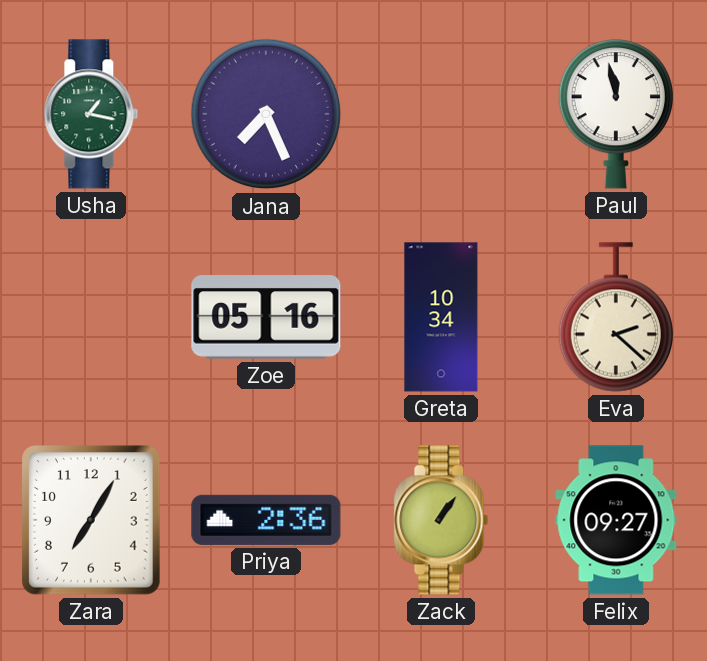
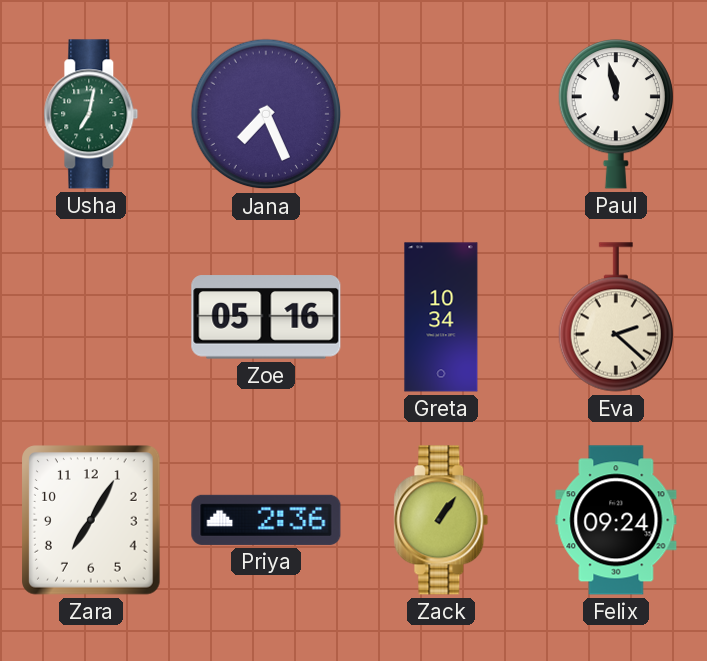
Usha: 1:17 -> 7:02
Felix: 09:27 -> 09:24
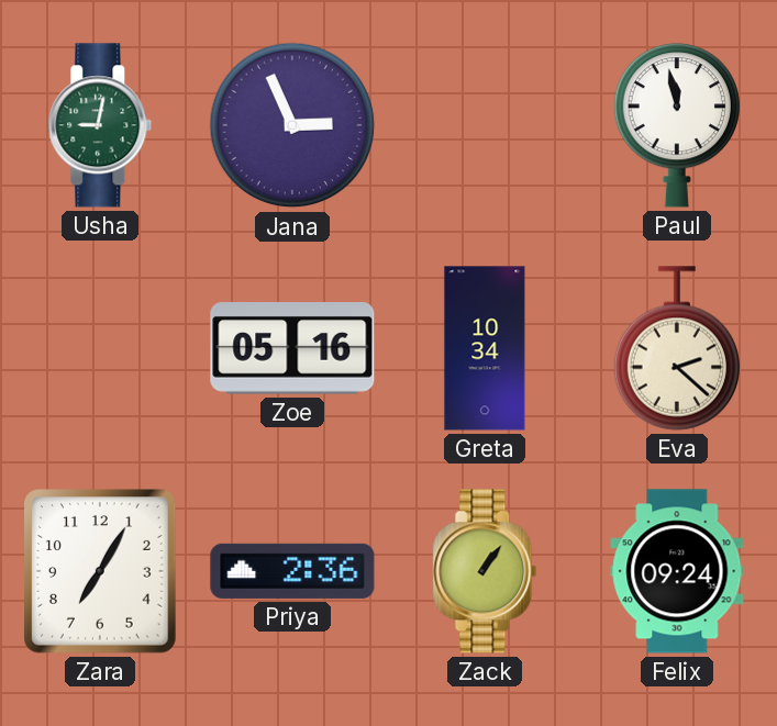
Usha: 7:02 -> 9:02
Jana: 7:26 -> 2:56
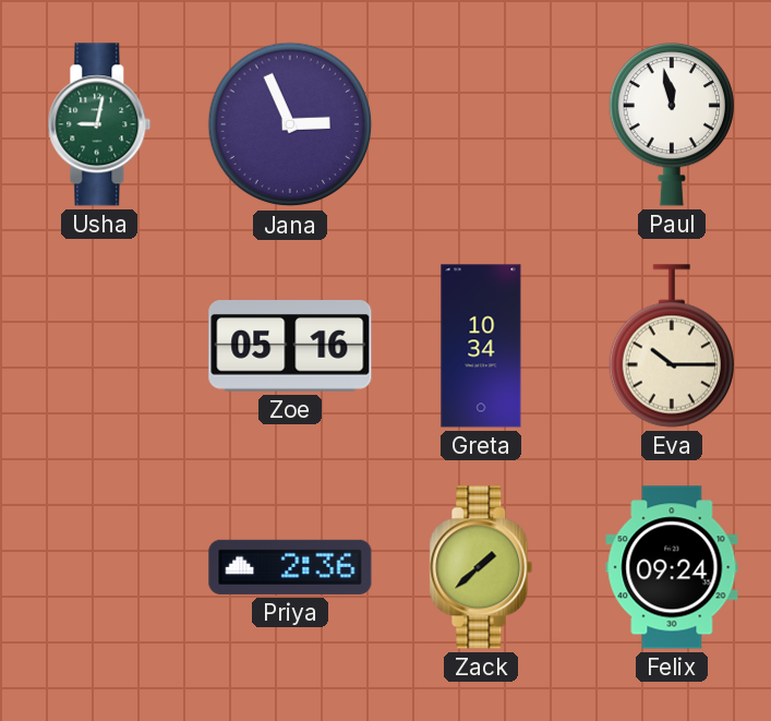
Eva: 2:22 -> 10:15
Zara: 7:05 -> none
Zack: 1:06 -> 1:38
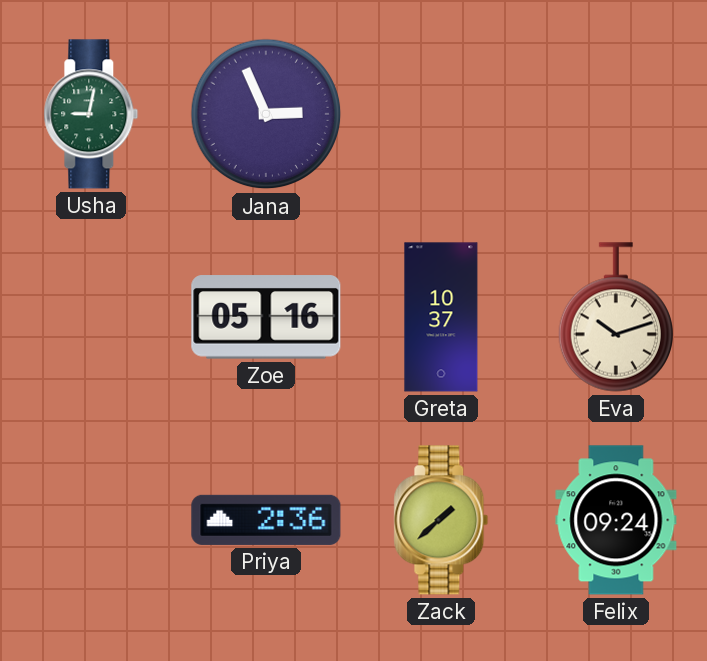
Paul: 11:58 -> none
Greta: 10:34 -> 10:37
Eva: 10:15 -> 10:12
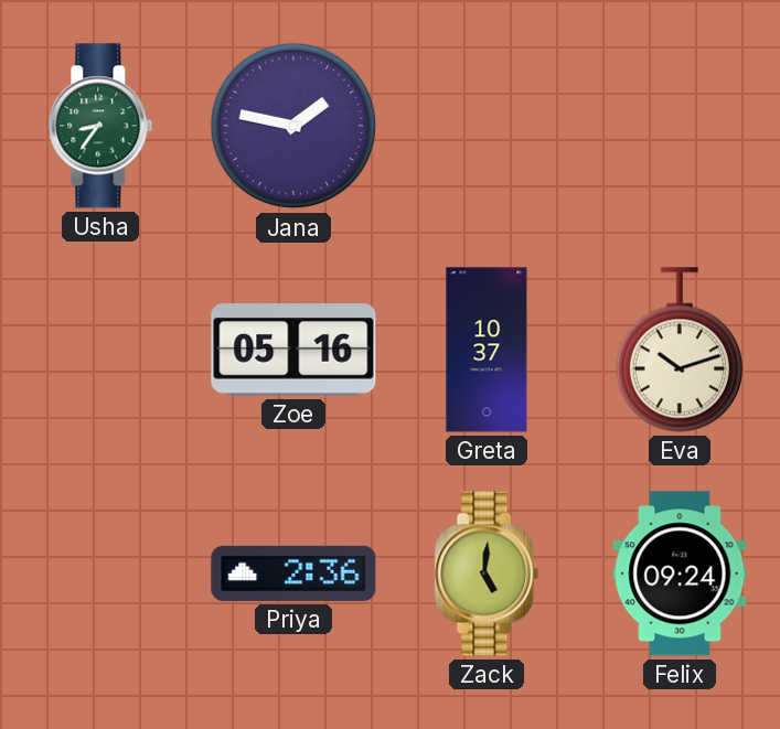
Usha: 9:02 -> 8:36
Jana: 2:56 -> 1:47
Zack: 1:38 -> 5:01
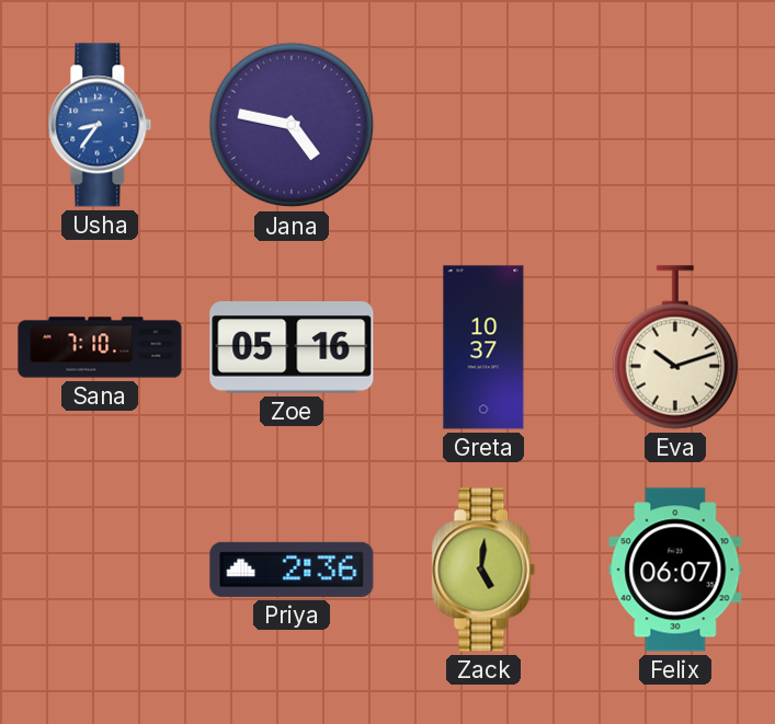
Usha dial: green -> blue
Jana: 1:47 -> 4:47
Sana: none -> 7:10
Felix: 09:24 -> 06:07
